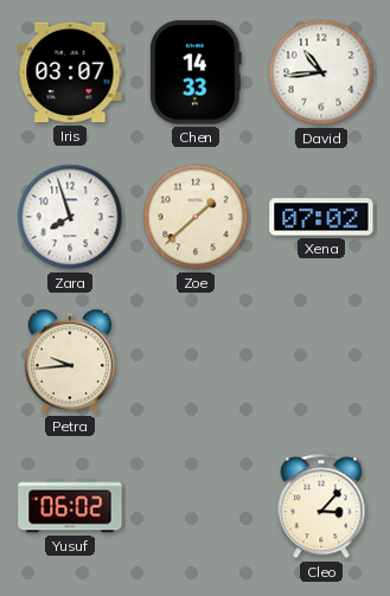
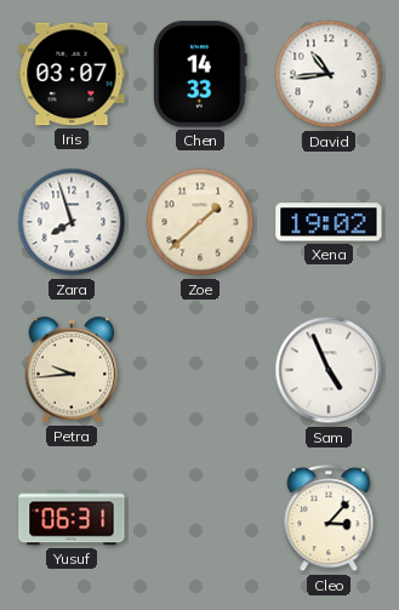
Xena: 07:02 -> 19:02
Sam: none -> 4:56
Yusuf: 06:02 -> 06:31
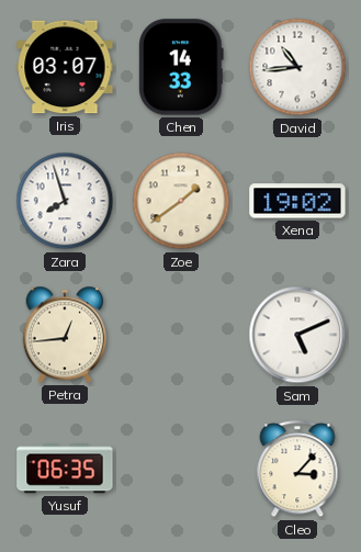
Zoe: 1:38 -> 1:39
Petra: 9:44 -> 12:44
Sam: 4:56 -> 5:11
Yusuf: 06:31 -> 06:35
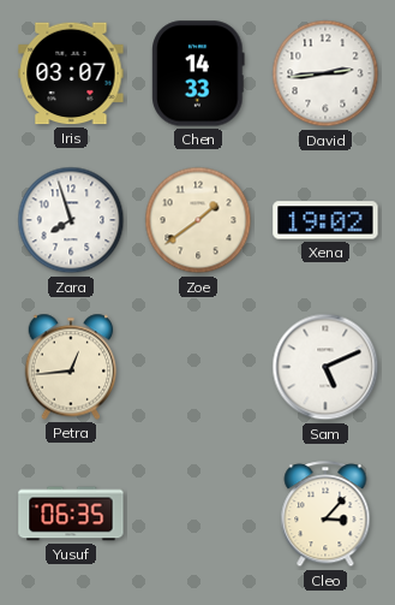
David: 10:44 -> 2:44
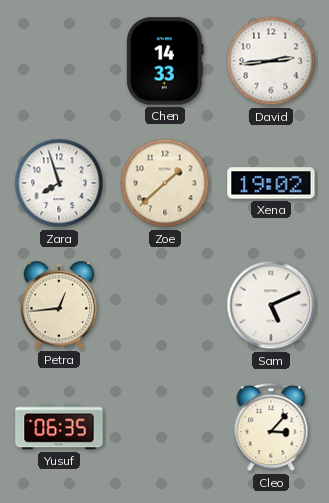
Iris: 03:07 -> none
Zoe: 1:39 -> 1:38
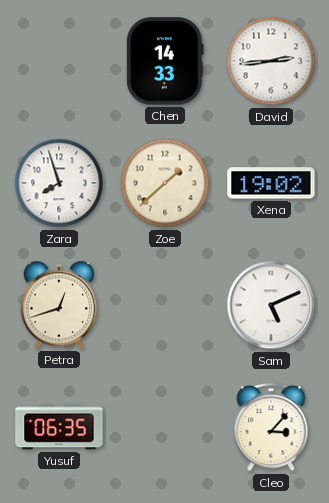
Petra: 12:44 -> 12:42
